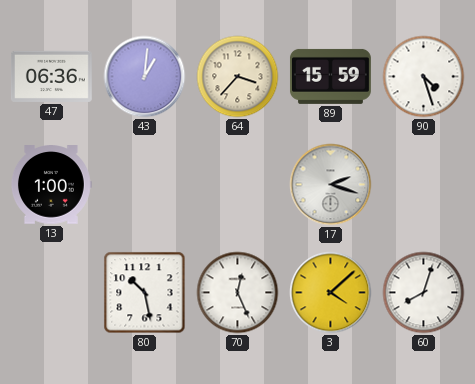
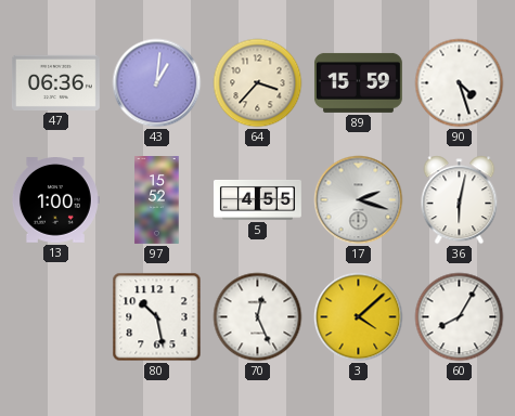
97: none -> 15:52
5: none -> 4:55
36: none -> 6:02
60: 8:03 -> 8:05
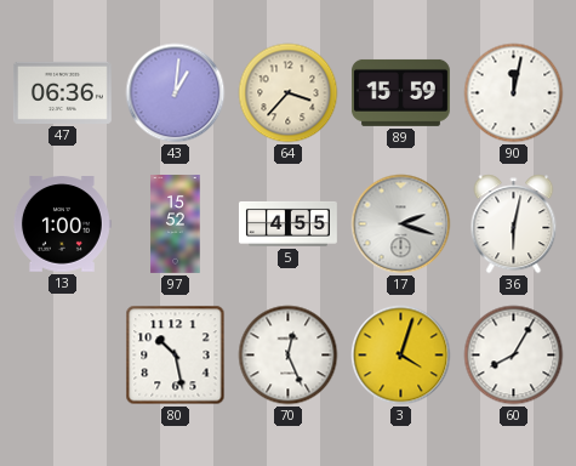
90: 4:27 -> 12:02
3: 4:08 -> 4:03
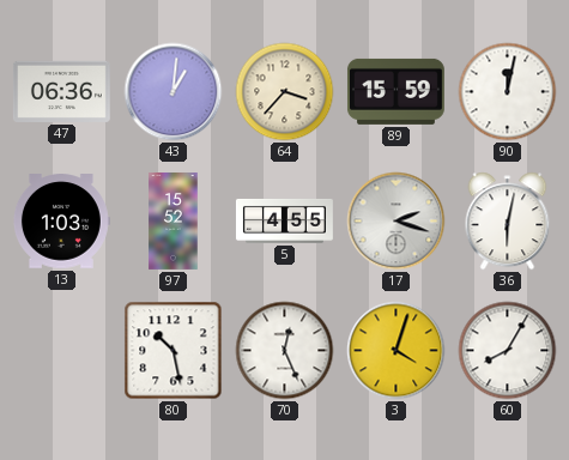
13: 1:00 -> 1:03
